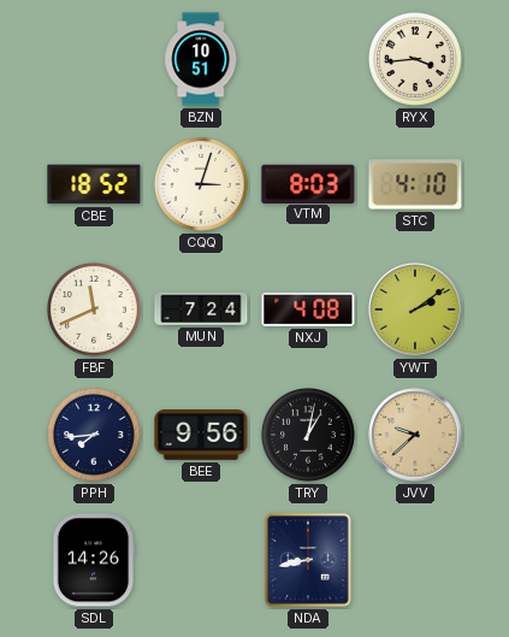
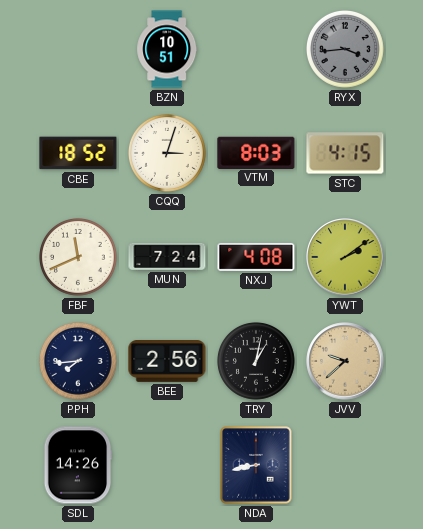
RYX dial: cream -> grey
STC: 4:10 -> 4:15
BEE: 9:56 -> 2:56
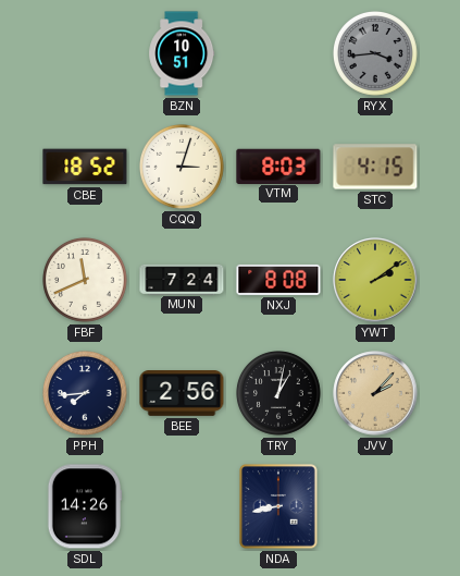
NXJ: 4:08 -> 8:08
JVV: 9:38 -> 2:07
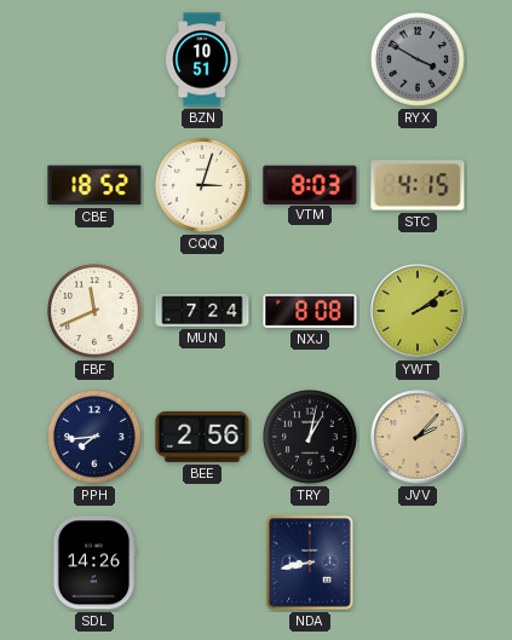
RYX: 3:44 -> 3:50
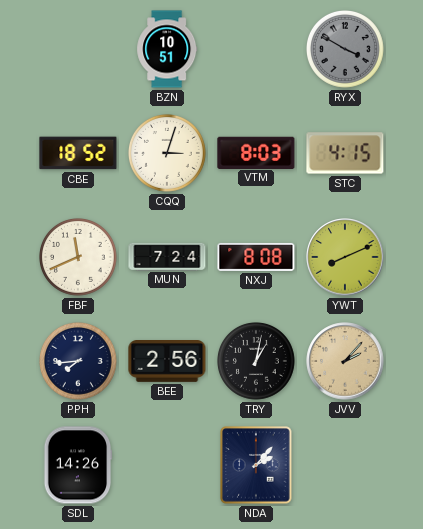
YWT: 2:09 -> 8:11
NDA: 8:43 -> 2:07
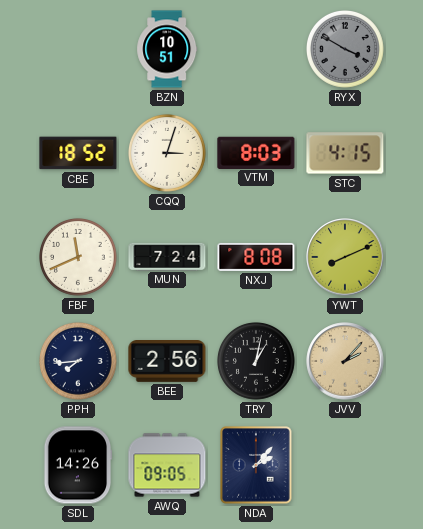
AWQ: none -> 09:05
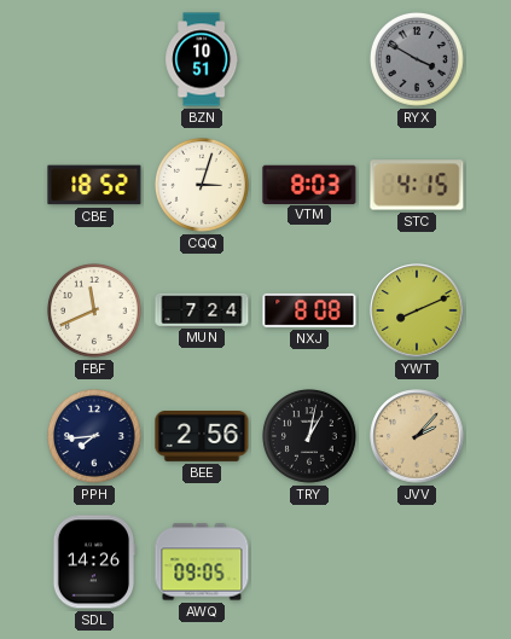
NDA: 2:07 -> none
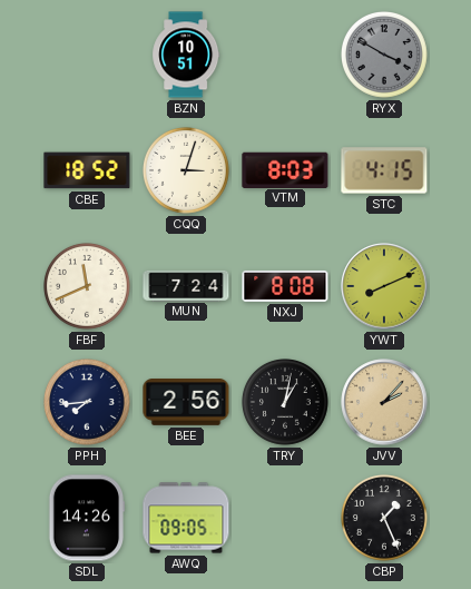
CBP: none -> 1:26
